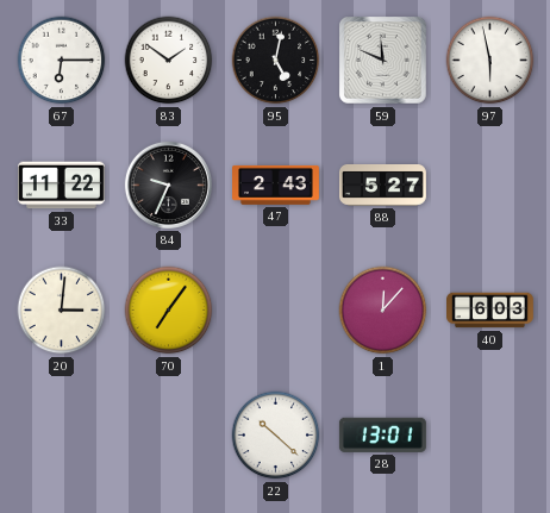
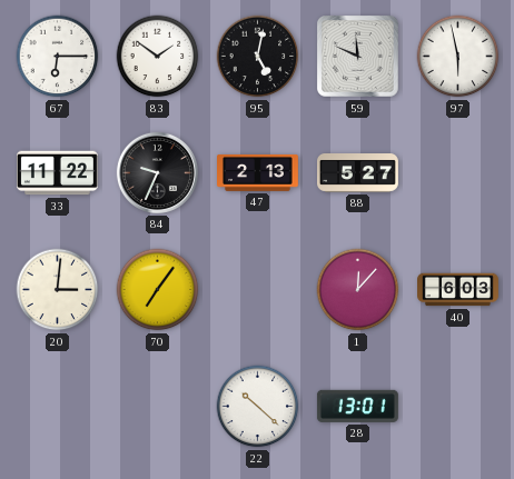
47: 2:43 -> 2:13
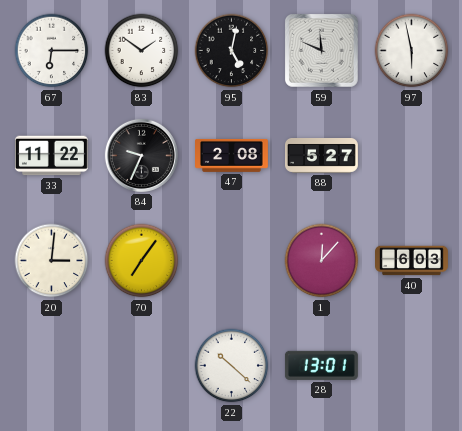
47: 2:13 -> 2:08
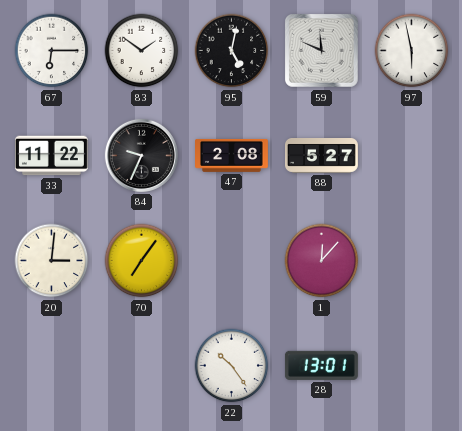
40: 6:03 -> none
22: 10:22 -> 10:24
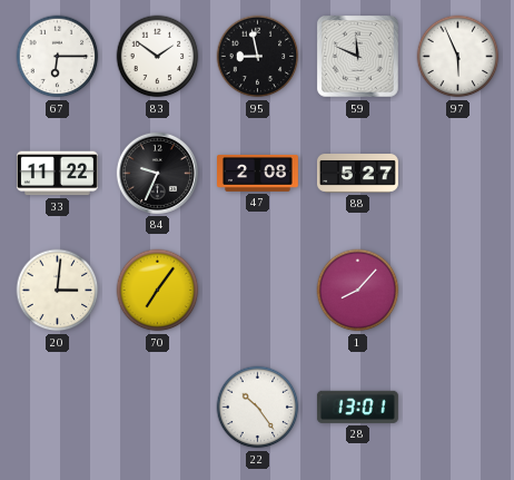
95: 5:02 -> 8:58
97: 5:58 -> 5:56
1: 12:07 -> 8:07
